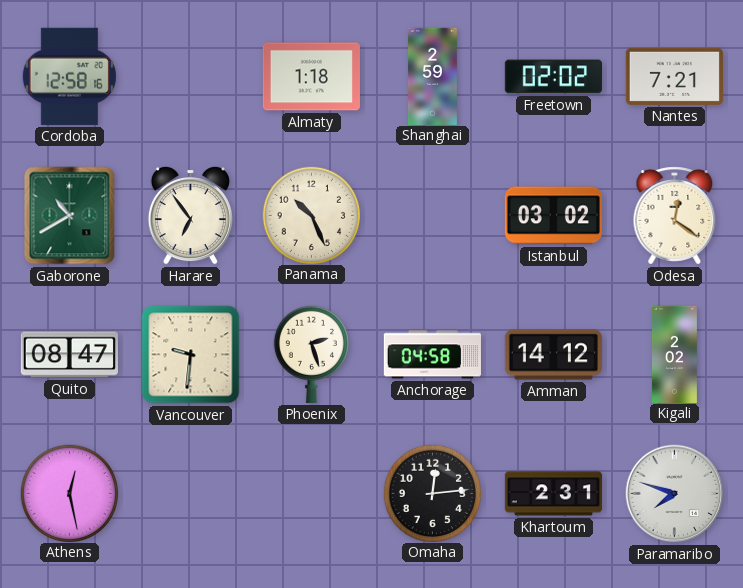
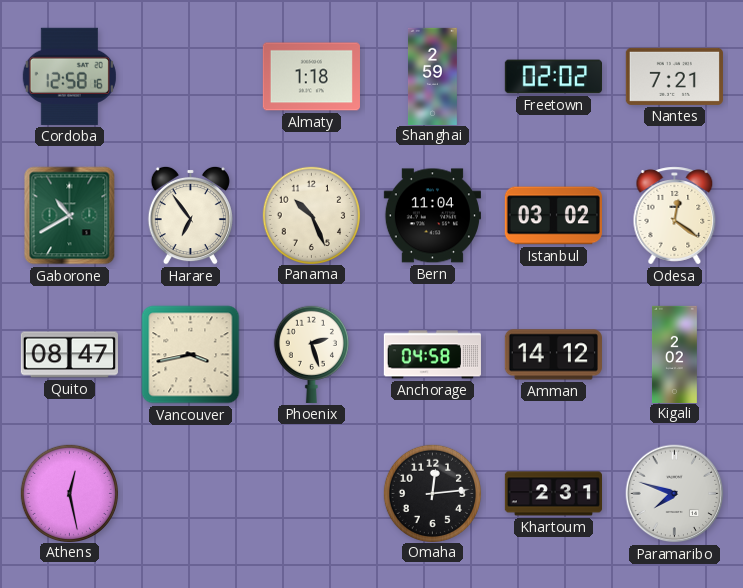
Bern: none -> 11:04
Vancouver: 9:31 -> 3:43
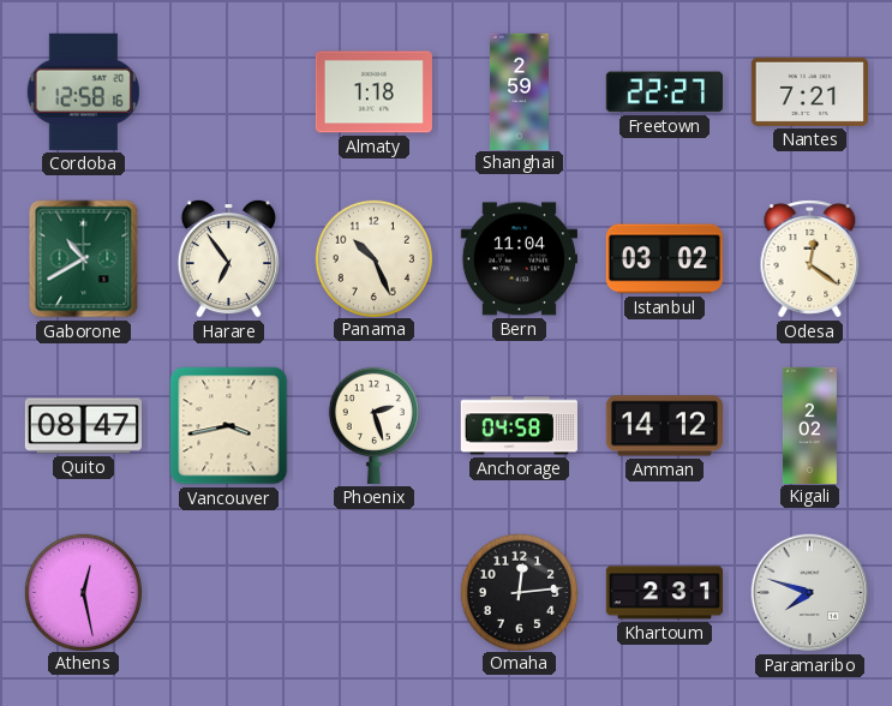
Freetown: 02:02 -> 22:27
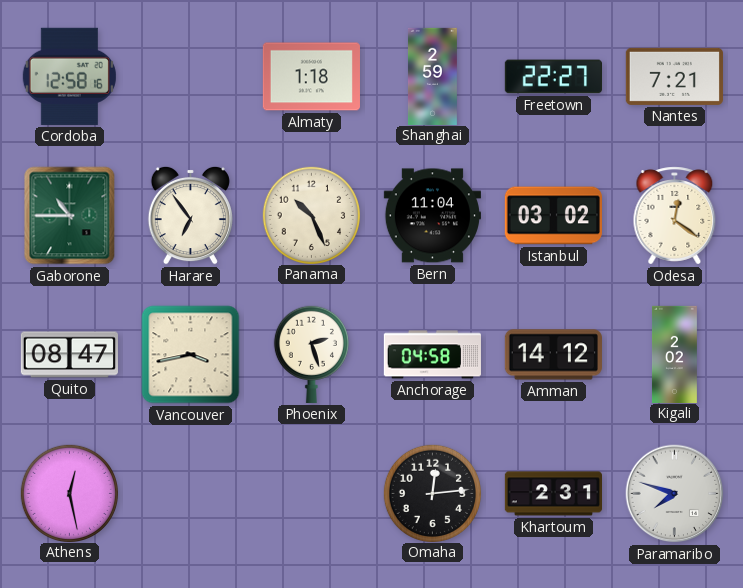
Gaborone: 10:40 -> 10:45
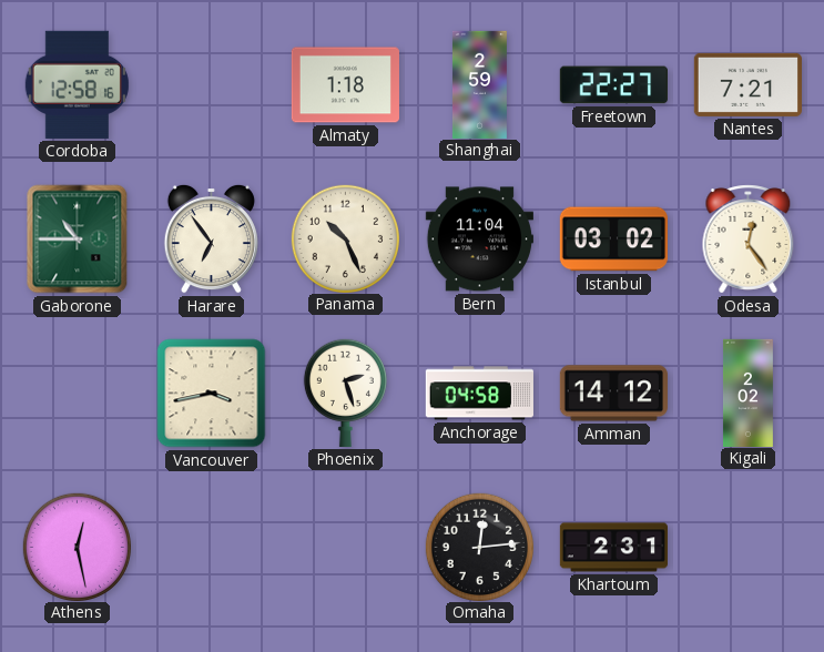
Odesa: 12:21 -> 12:24
Quito: 08:47 -> none
Paramaribo: 7:48 -> none
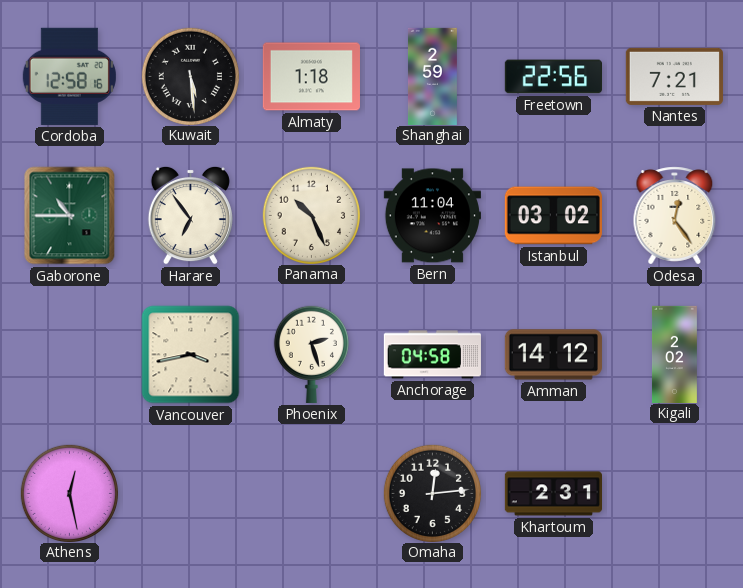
Kuwait: none -> 5:29
Freetown: 22:27 -> 22:56
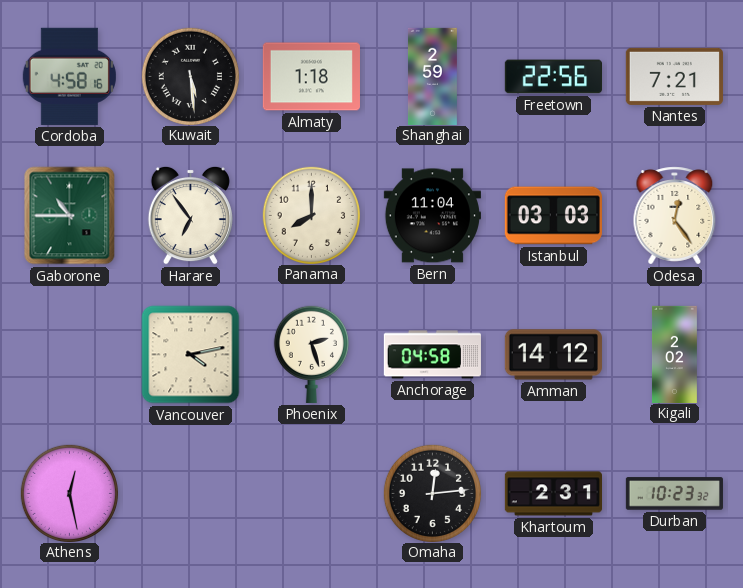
Cordoba: 12:58 -> 4:58
Panama: 10:26 -> 8:00
Istanbul: 03:02 -> 03:03
Vancouver: 3:43 -> 4:13
Durban: none -> 10:23
